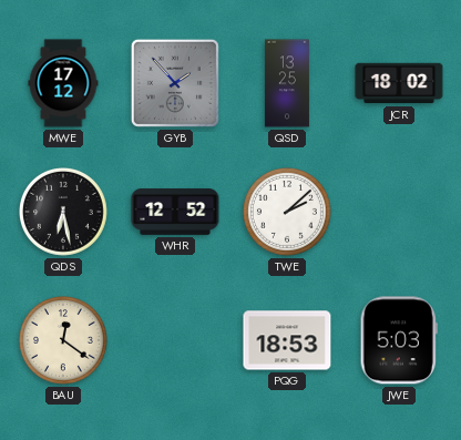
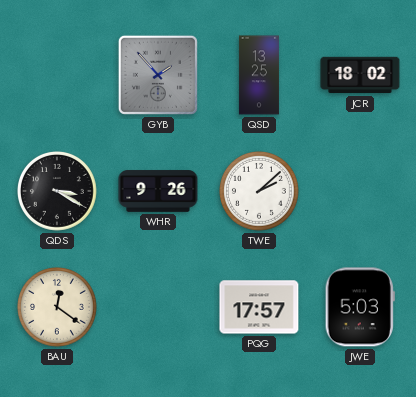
MWE: 17:12 -> none
QDS: 6:28 -> 3:20
WHR: 12:52 -> 9:26
PQG: 18:53 -> 17:57
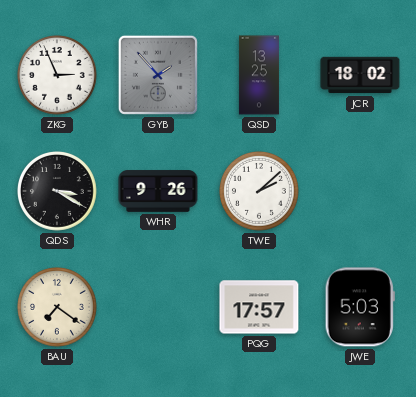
ZKG: none -> 2:56
BAU: 12:21 -> 7:21
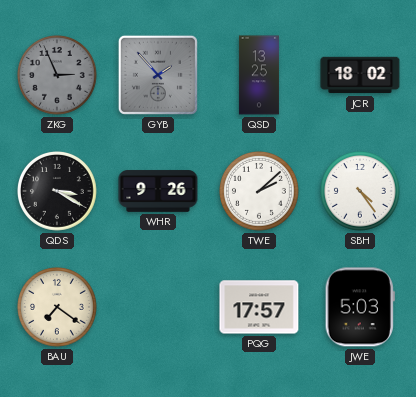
ZKG dial: white -> grey
SBH: none -> 4:24
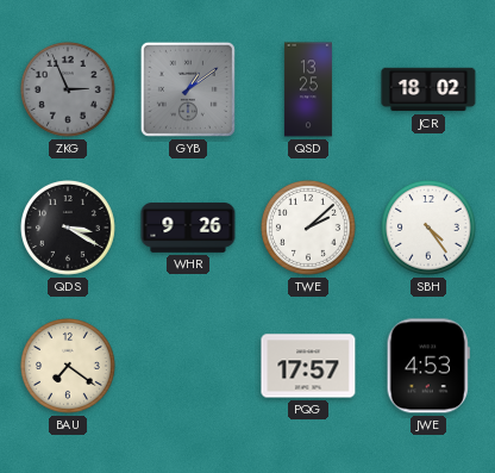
GYB: 1:53 -> 1:09
JWE: 5:03 -> 4:53
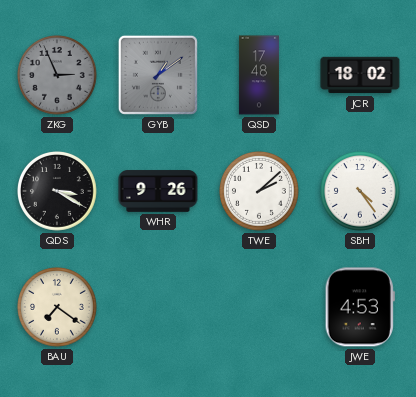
QSD: 13:25 -> 17:48
PQG: 17:57 -> none
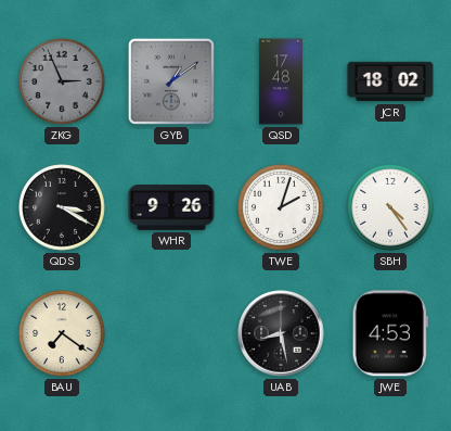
TWE: 2:08 -> 2:03
UAB: none -> 8:28
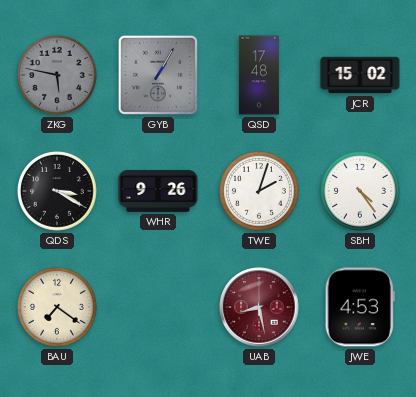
ZKG: 2:56 -> 5:47
GYB: 1:09 -> 1:05
JCR: 18:02 -> 15:02
UAB dial: black -> burgundy
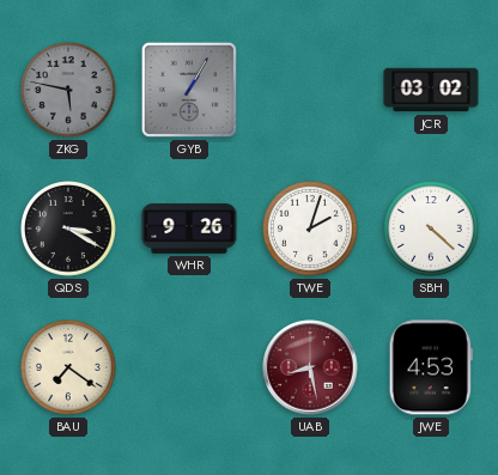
QSD: 17:48 -> none
JCR: 15:02 -> 03:02
SBH: 4:24 -> 4:22
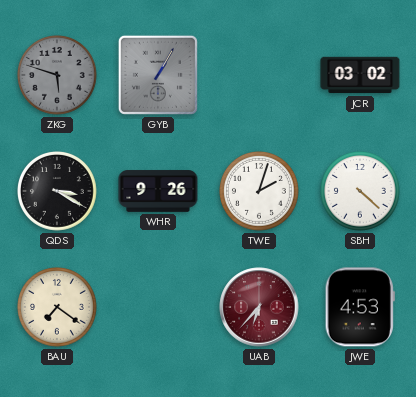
ZKG: 5:47 -> 5:48
UAB: 8:28 -> 6:37
